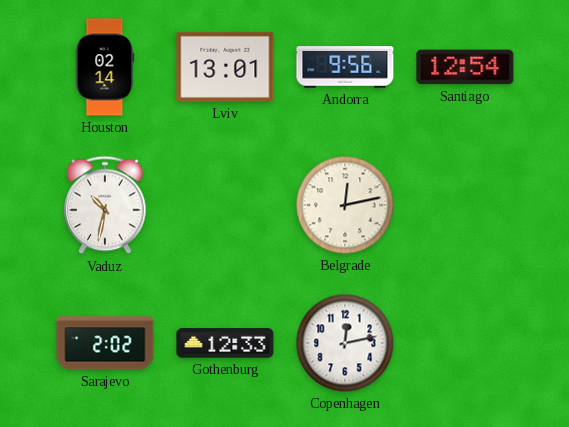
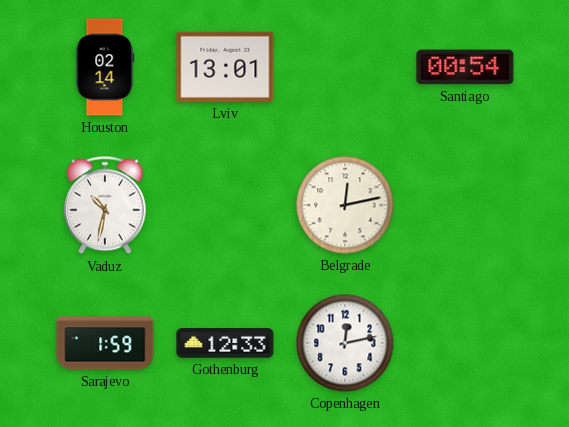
Andorra: 9:56 -> none
Santiago: 12:54 -> 00:54
Sarajevo: 2:02 -> 1:59
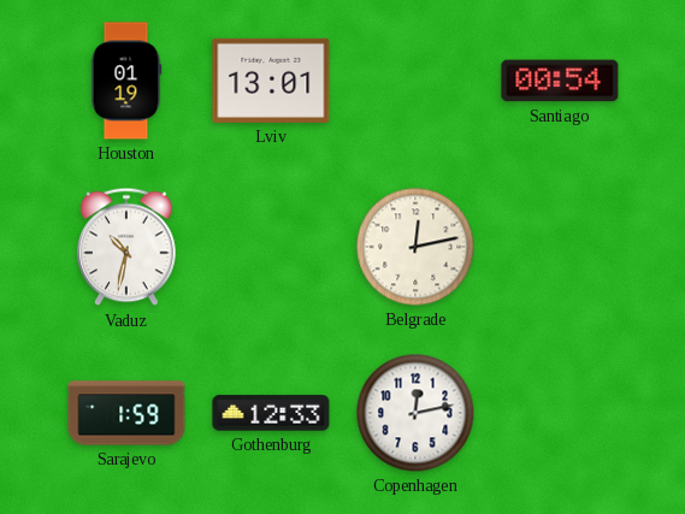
Houston: 02:14 -> 01:19
